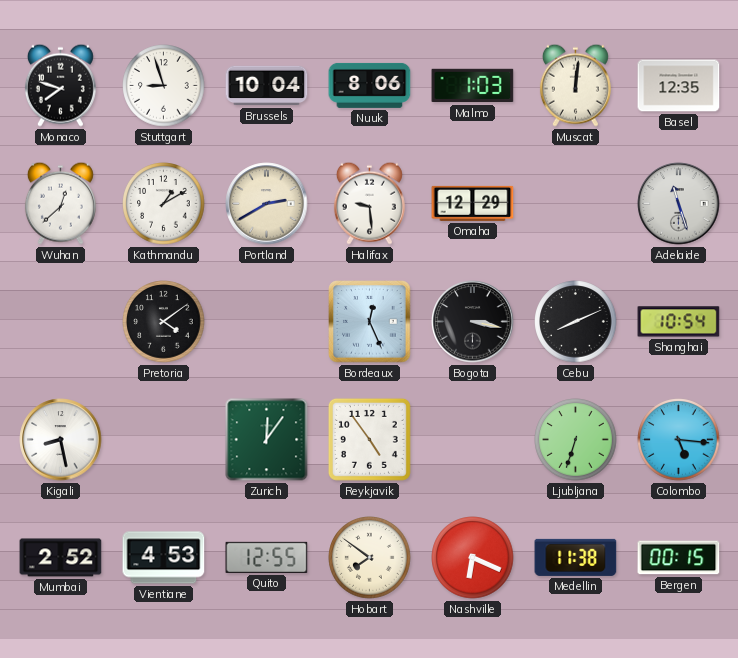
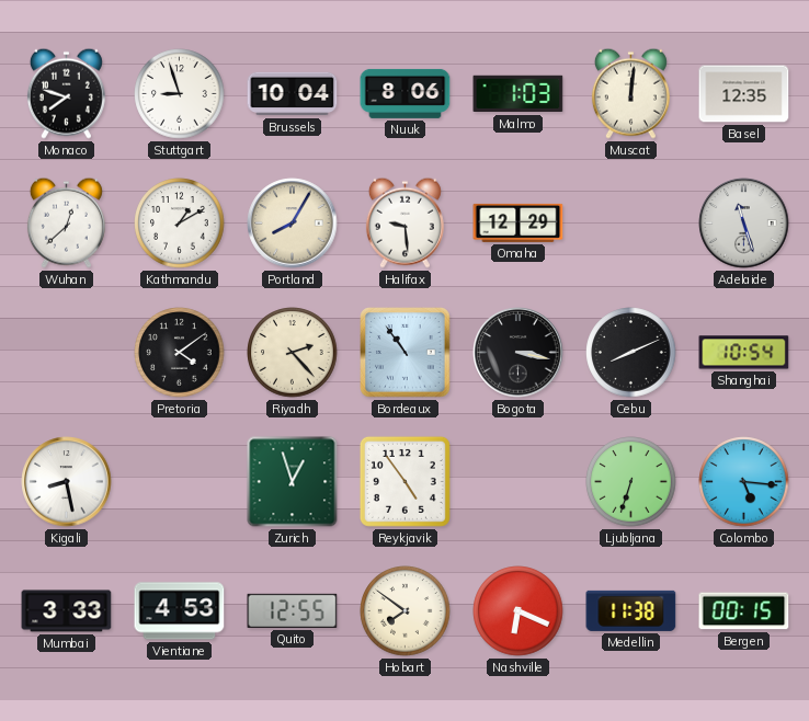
Portland: 2:40 -> 8:05
Riyadh: none -> 2:23
Bordeaux: 12:26 -> 10:54
Zurich: 12:06 -> 12:57
Mumbai: 2:52 -> 3:33
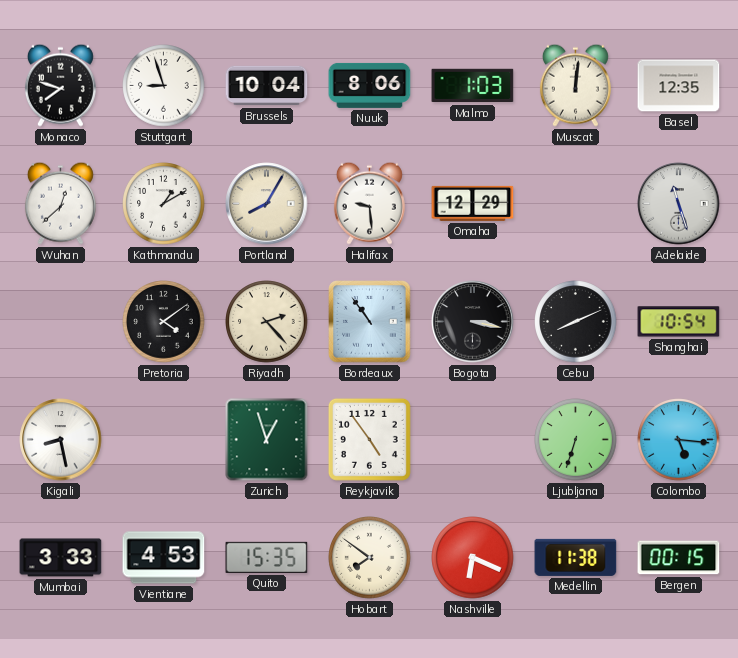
Quito: 12:55 -> 15:35
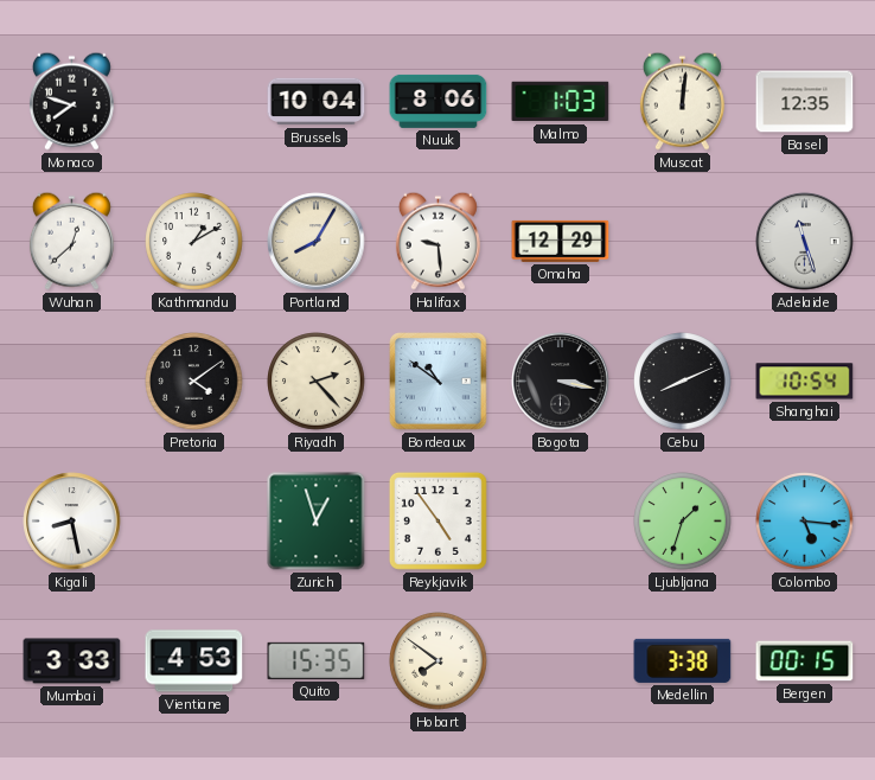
Stuttgart: 8:57 -> none
Bordeaux: 10:54 -> 10:51
Ljubljana: 6:33 -> 1:33
Nashville: 6:19 -> none
Medellin: 11:38 -> 3:38
